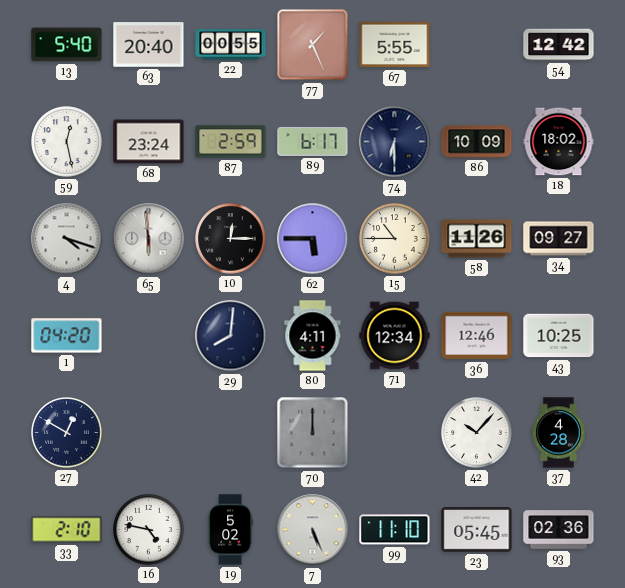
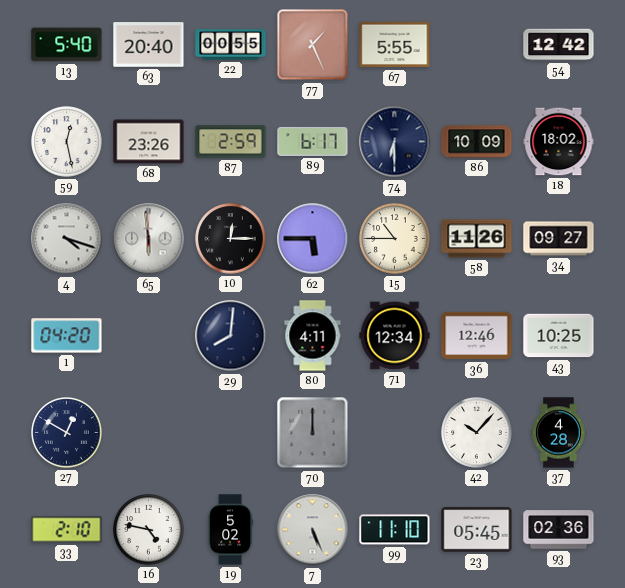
68: 23:24 -> 23:26
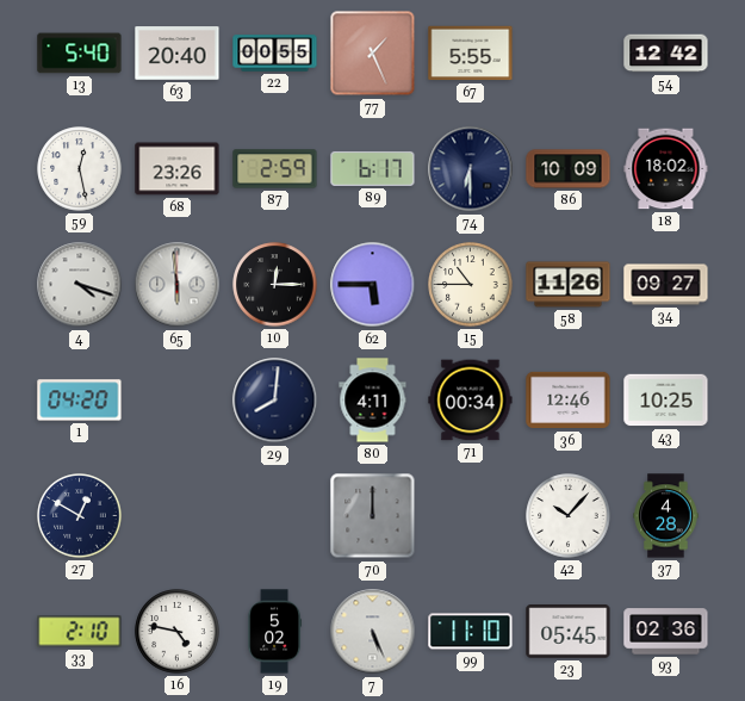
71: 12:34 -> 00:34
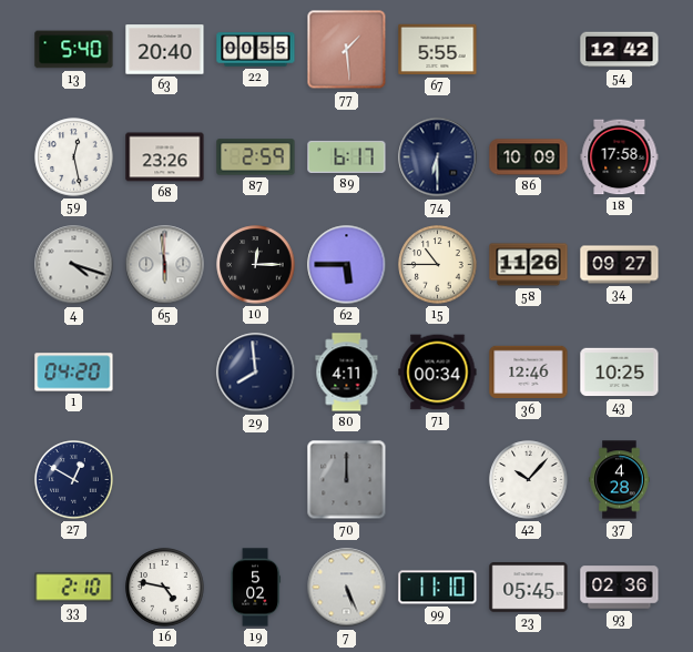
77: 1:26 -> 1:29
18: 18:02 -> 17:58
29: 8:01 -> 7:59
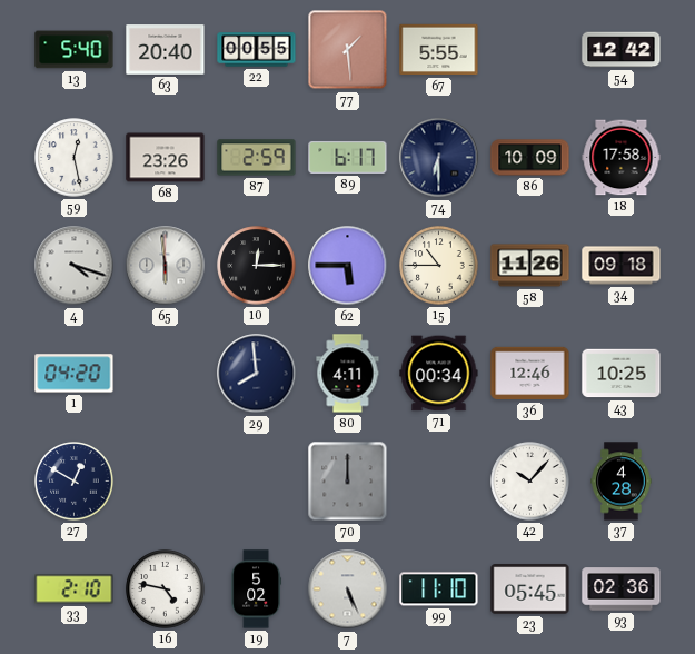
34: 09:27 -> 09:18
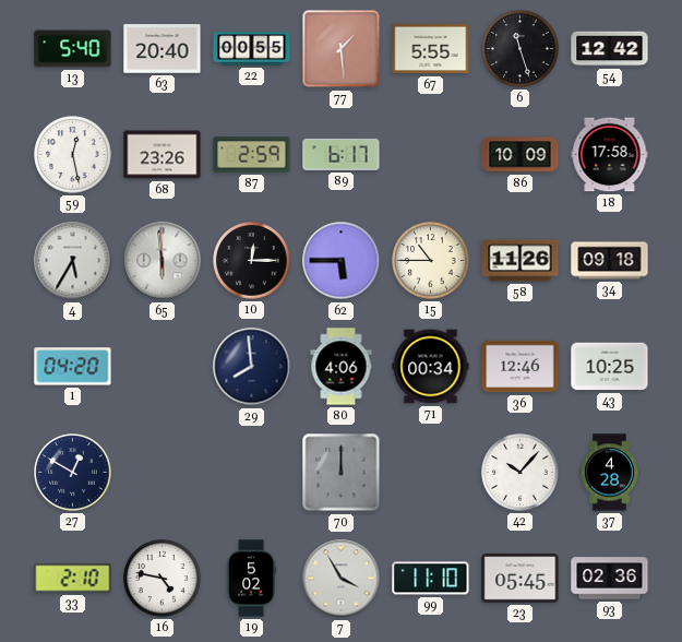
6: none -> 11:27
74: 6:30 -> none
4: 4:18 -> 5:35
80: 4:11 -> 4:06
7: 5:26 -> 3:55
